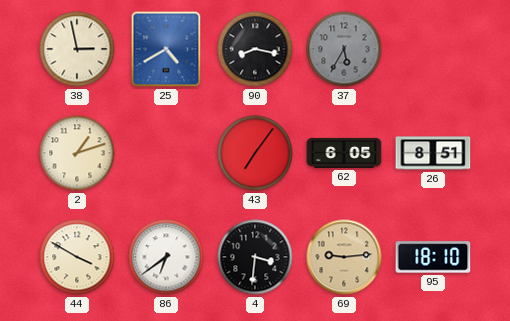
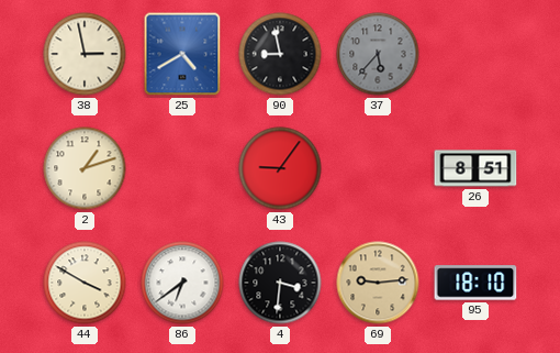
90: 8:17 -> 8:58
37: 5:35 -> 5:37
43: 7:06 -> 9:06
62: 6:05 -> none
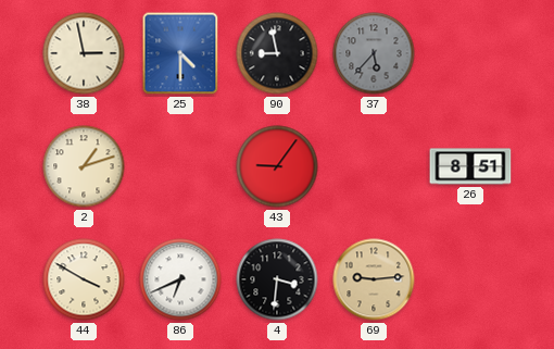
25: 4:40 -> 4:30
86: 6:39 -> 6:41
95: 18:10 -> none
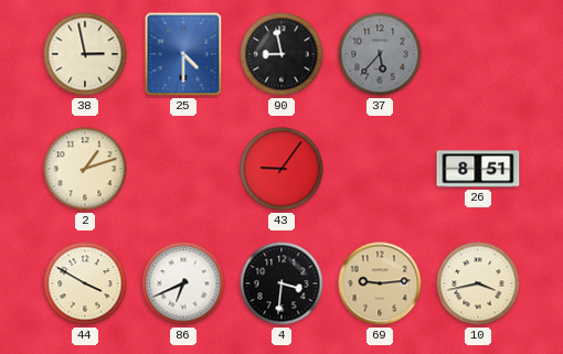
10: none -> 3:43
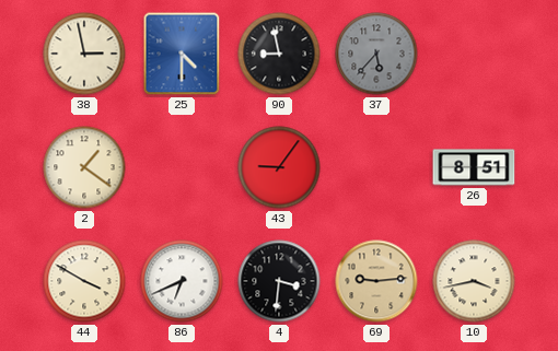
2: 1:12 -> 1:21
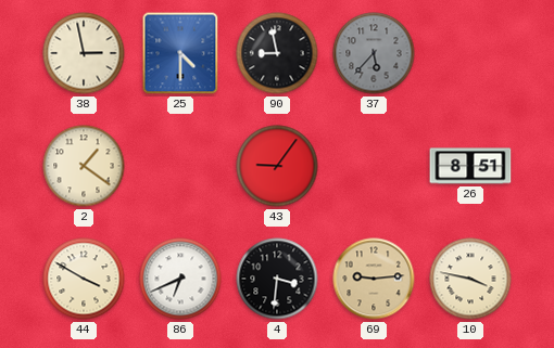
10: 3:43 -> 3:47
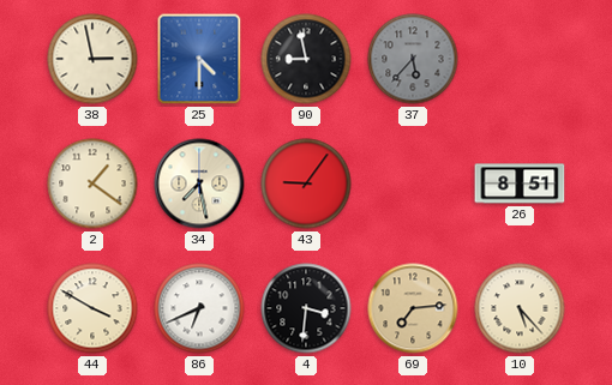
34: none -> 7:28
69: 9:14 -> 7:14
10: 3:47 -> 5:23
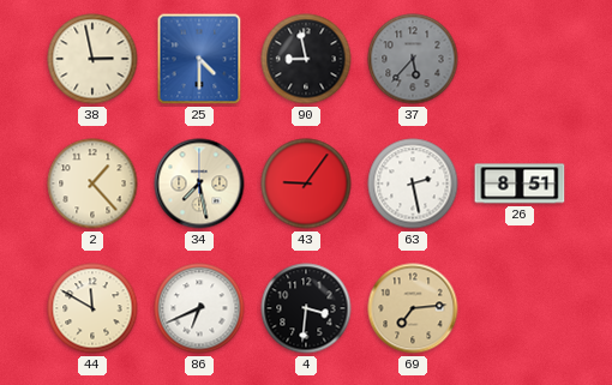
2: 1:21 -> 1:23
63: none -> 2:28
44: 3:50 -> 11:50
10: 5:23 -> none
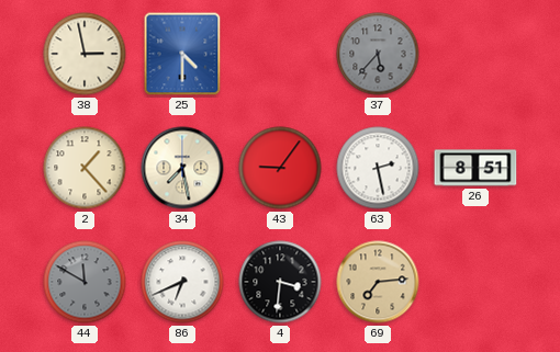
90: 8:58 -> none
44 dial: cream -> grey
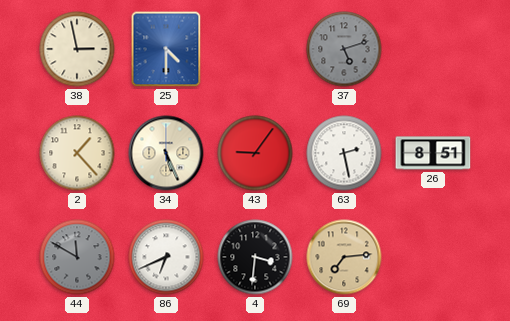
37: 5:37 -> 5:12
34: 7:28 -> 5:26
